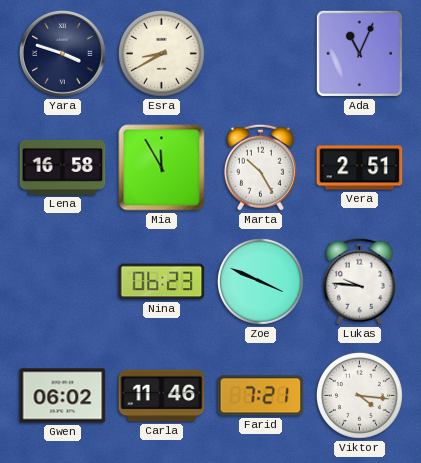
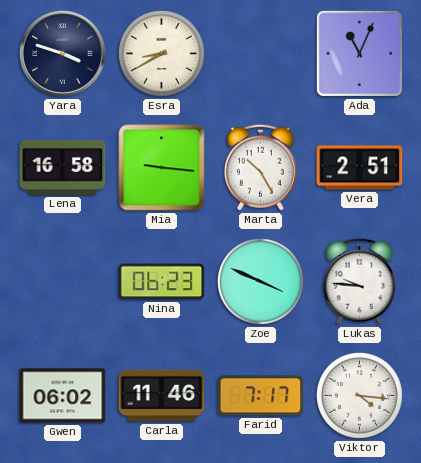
Mia: 11:55 -> 9:16
Farid: 7:21 -> 7:17
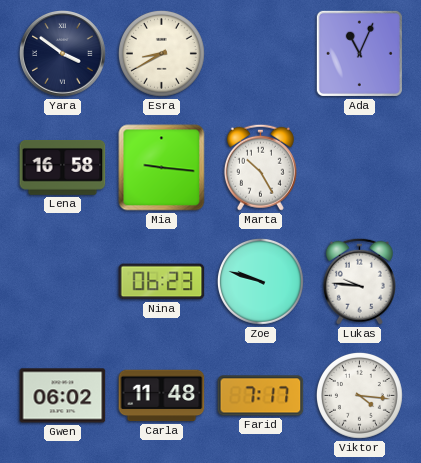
Yara: 3:48 -> 3:51
Vera: 2:51 -> none
Zoe: 3:49 -> 9:48
Carla: 11:46 -> 11:48
